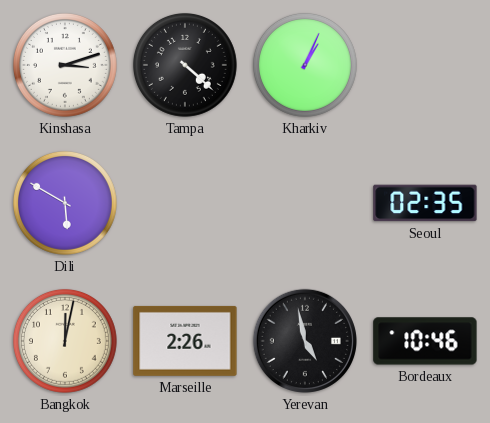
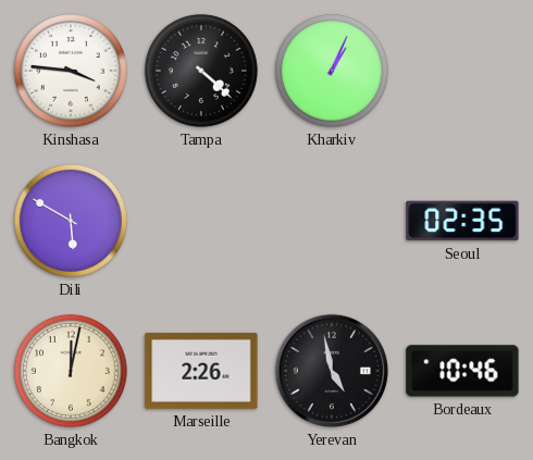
Kinshasa: 3:12 -> 3:46
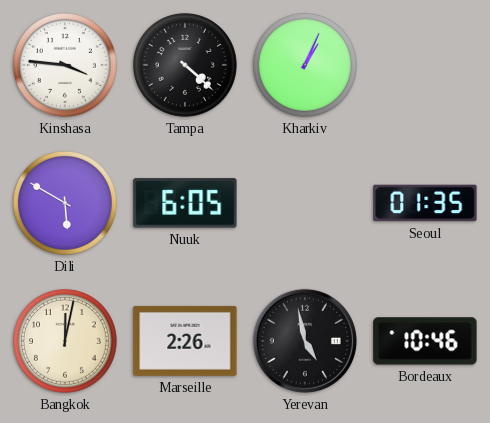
Nuuk: none -> 6:05
Seoul: 02:35 -> 01:35
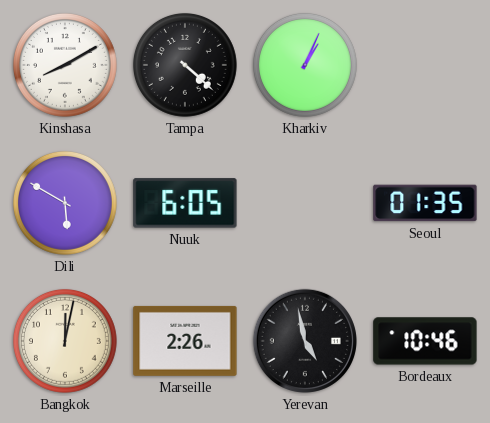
Kinshasa: 3:46 -> 8:10
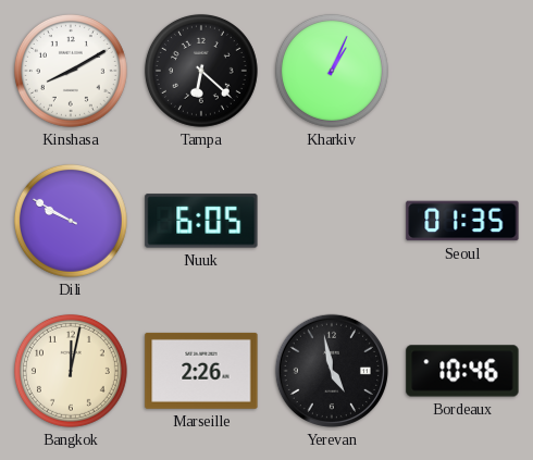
Tampa: 4:22 -> 6:22
Dili: 5:50 -> 9:50
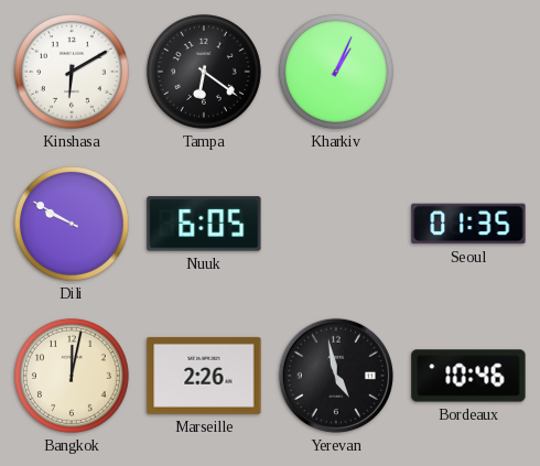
Kinshasa: 8:10 -> 6:10
Tampa: 6:22 -> 6:21
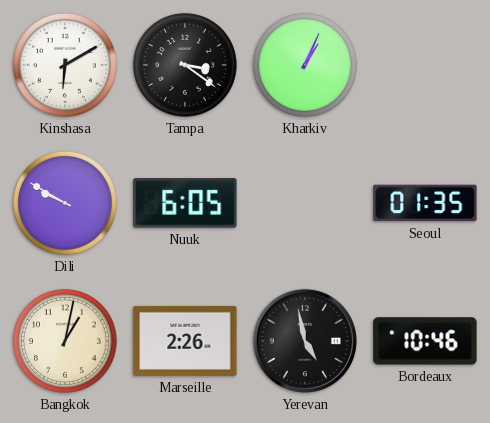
Tampa: 6:21 -> 3:21
Bangkok: 12:02 -> 1:02
